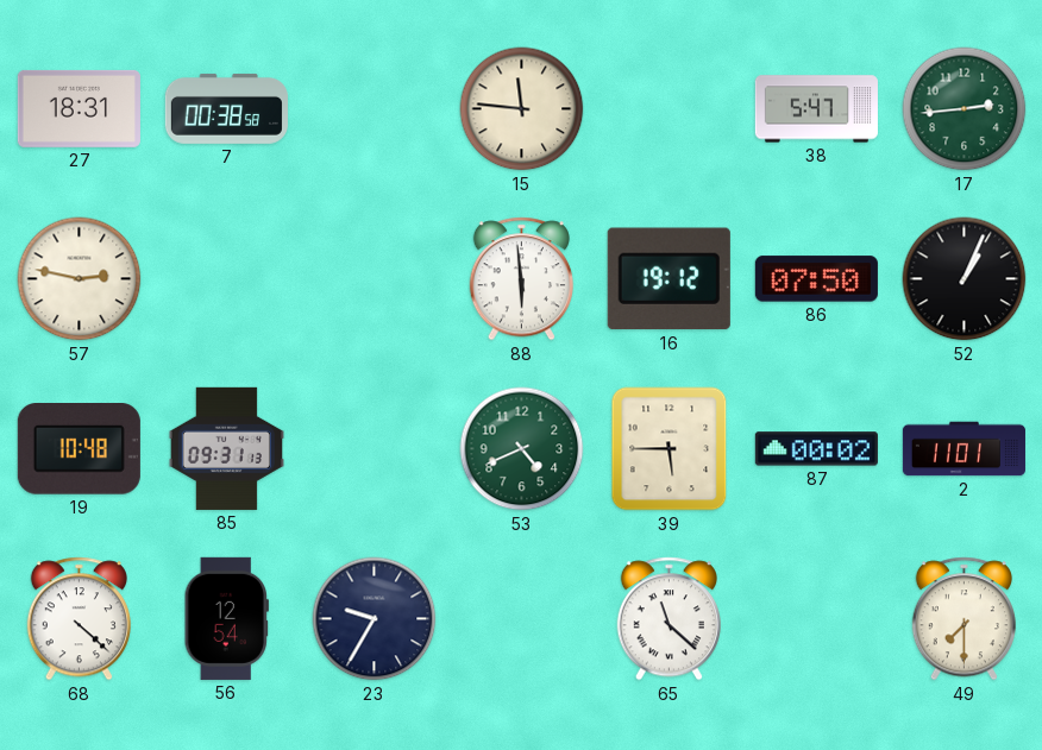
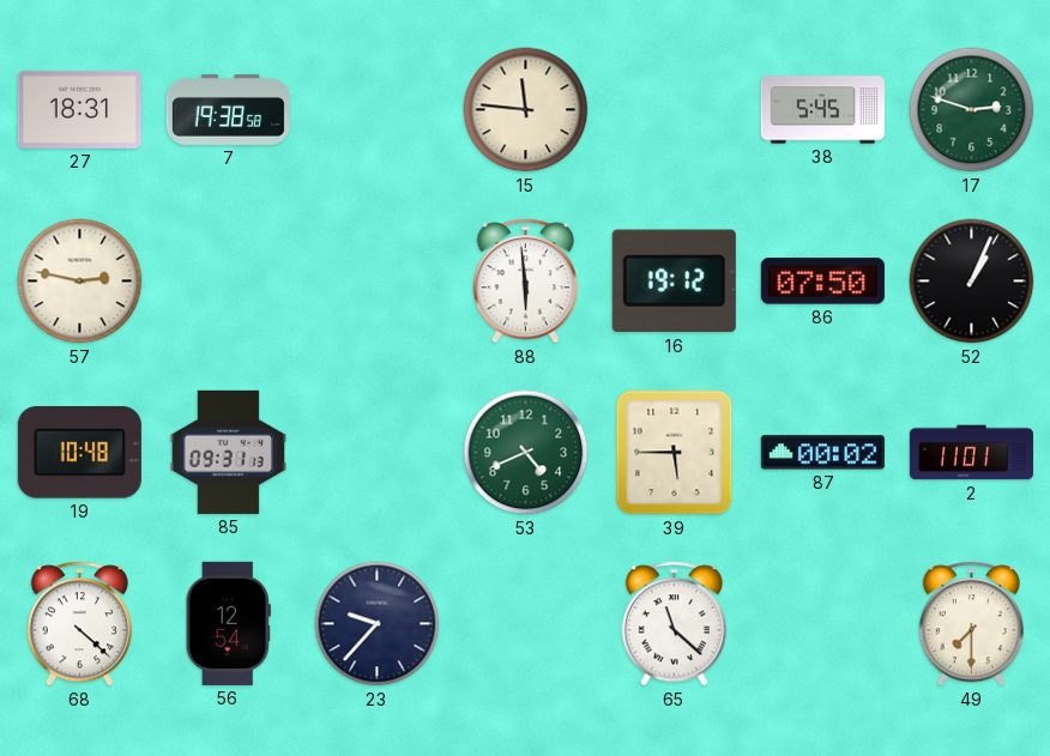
7: 00:38 -> 19:38
38: 5:47 -> 5:45
17: 2:44 -> 2:48
23: 9:35 -> 9:37
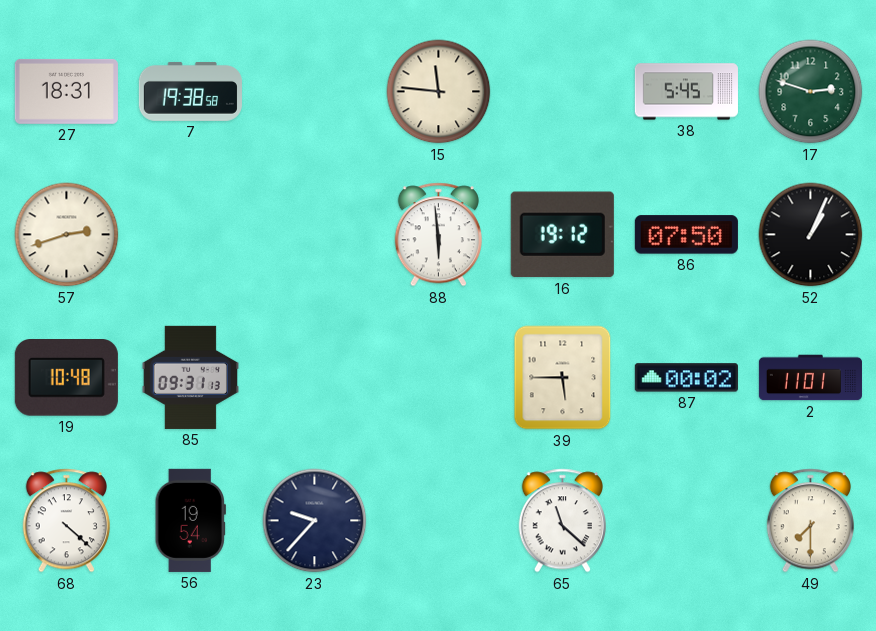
57: 2:47 -> 2:42
53: 4:41 -> none
56: 12:54 -> 19:54
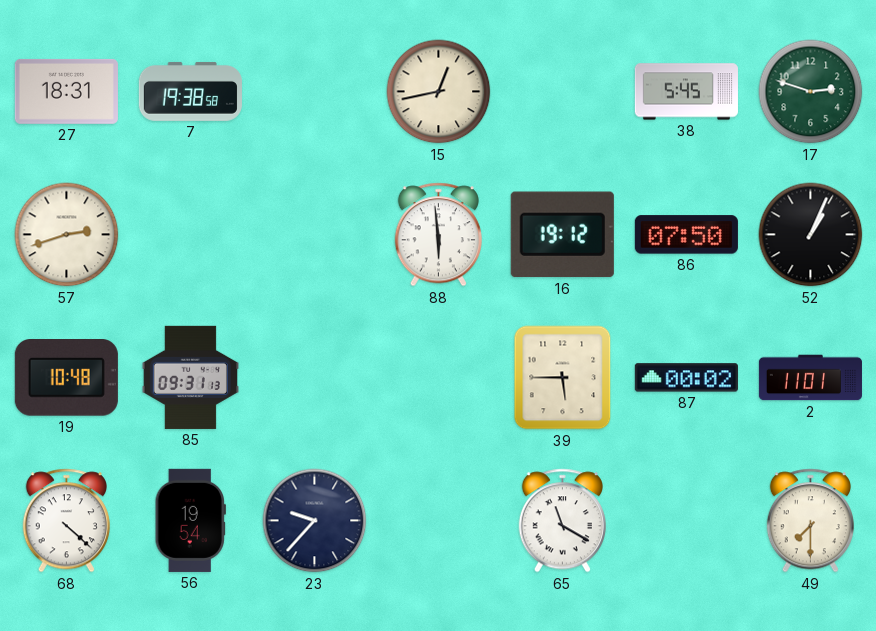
15: 11:46 -> 12:43
65: 11:22 -> 11:20
